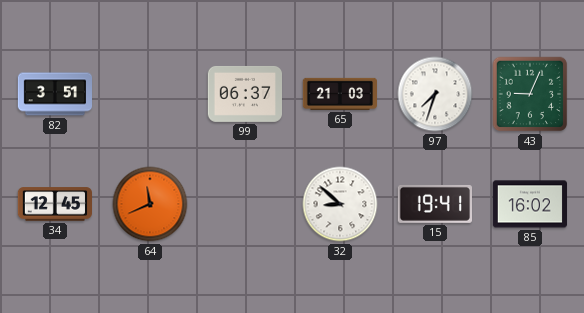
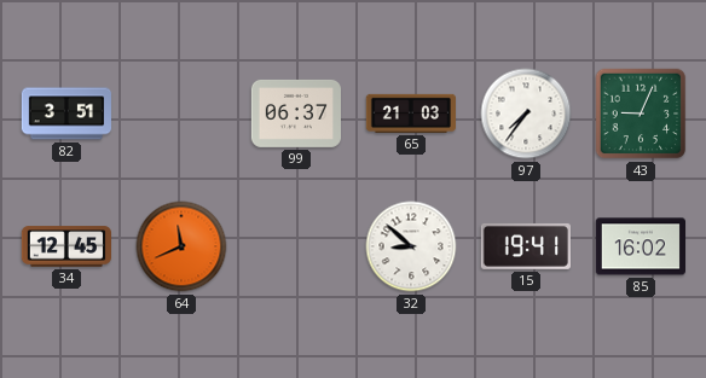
97: 7:33 -> 7:36
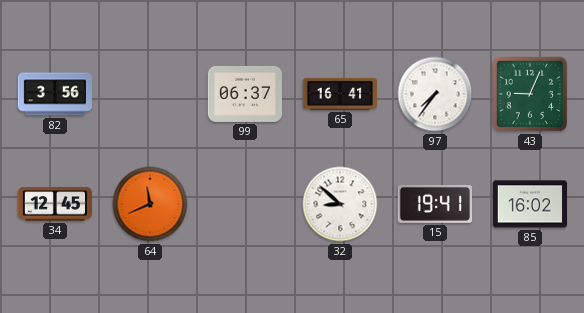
82: 3:51 -> 3:56
65: 21:03 -> 16:41
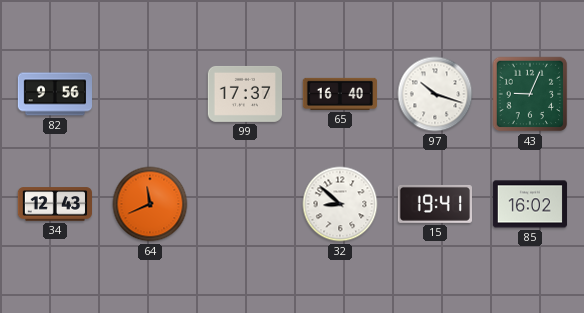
82: 3:56 -> 9:56
99: 06:37 -> 17:37
65: 16:41 -> 16:40
97: 7:36 -> 10:18
34: 12:45 -> 12:43
